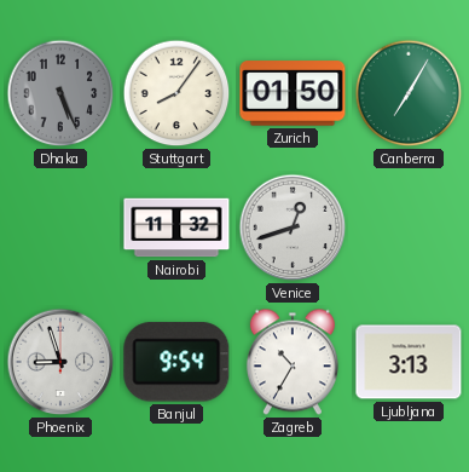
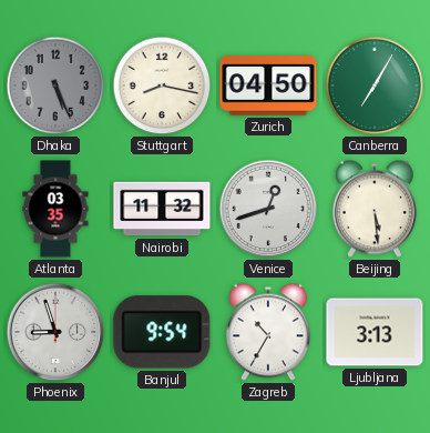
Stuttgart: 8:06 -> 8:17
Zurich: 01:50 -> 04:50
Atlanta: none -> 03:35
Beijing: none -> 5:29
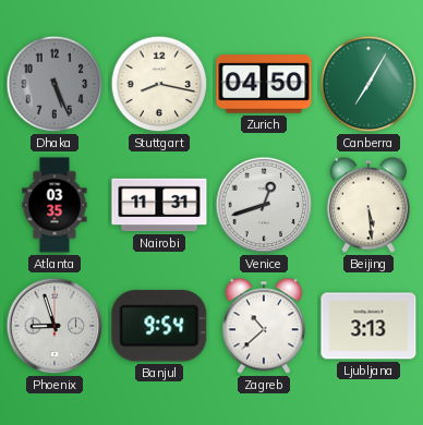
Nairobi: 11:32 -> 11:31
Zagreb: 10:35 -> 10:38
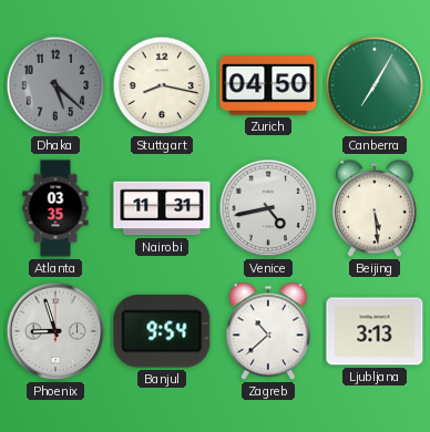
Dhaka: 5:26 -> 5:22
Venice: 12:42 -> 4:43
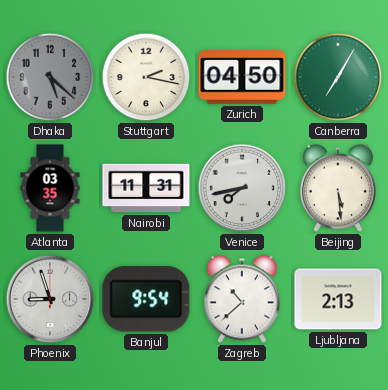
Stuttgart: 8:17 -> 2:17
Venice: 4:43 -> 7:43
Ljubljana: 3:13 -> 2:13
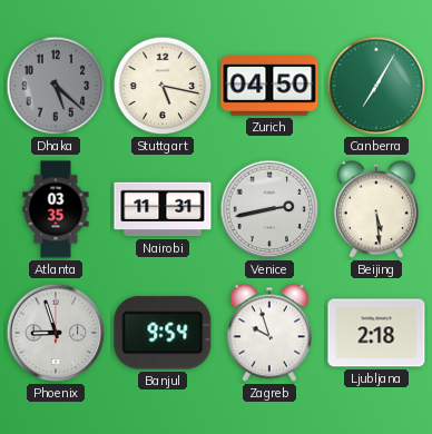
Stuttgart: 2:17 -> 5:17
Venice: 7:43 -> 2:43
Zagreb: 10:38 -> 9:57
Ljubljana: 2:13 -> 2:18
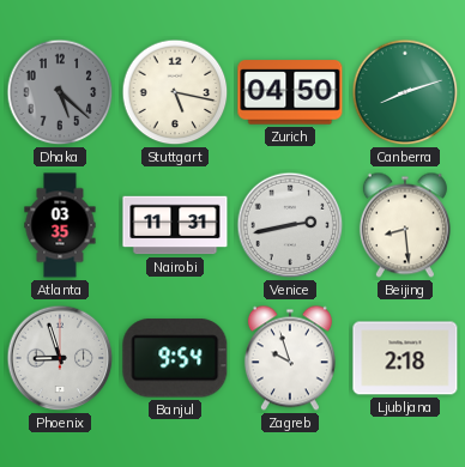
Canberra: 7:05 -> 8:12
Beijing: 5:29 -> 8:29
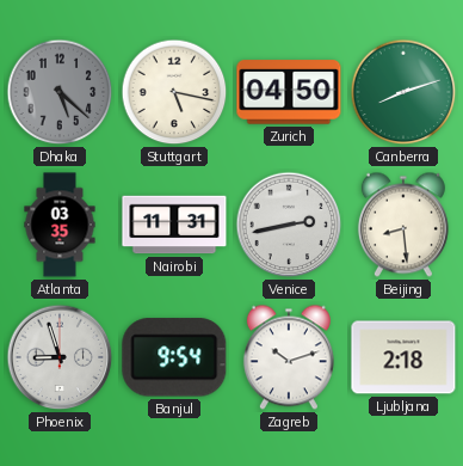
Zagreb: 9:57 -> 10:12
